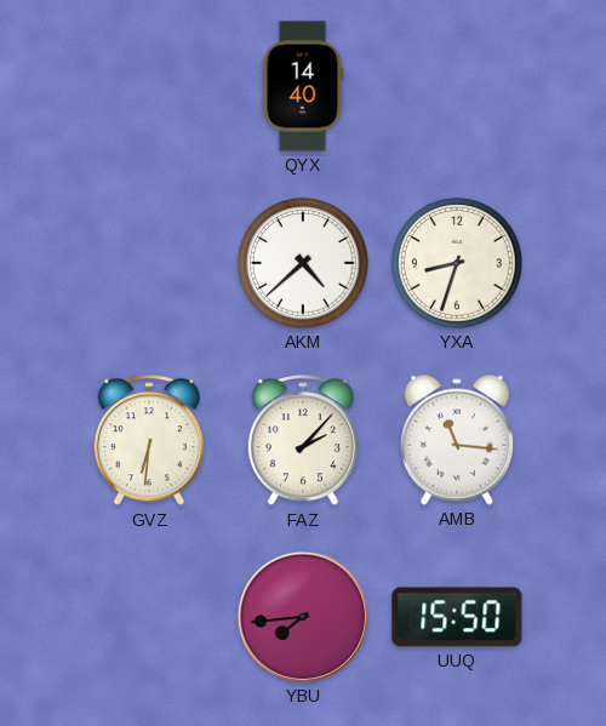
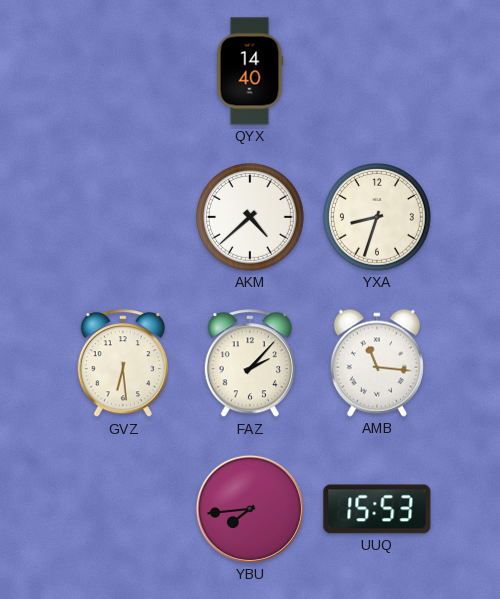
GVZ: 6:31 -> 6:29
UUQ: 15:50 -> 15:53
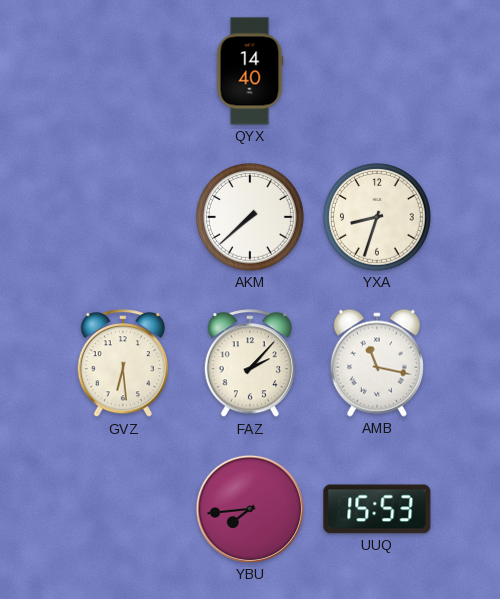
AKM: 4:38 -> 7:38
AMB: 11:16 -> 11:17
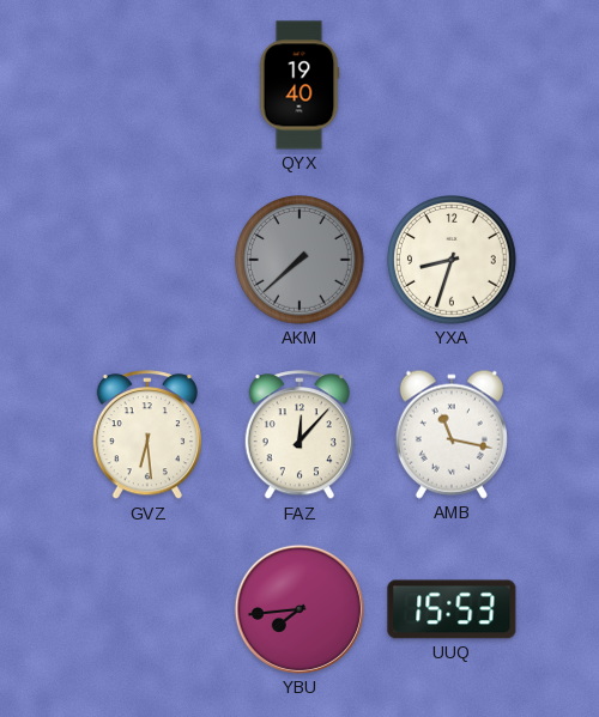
QYX: 14:40 -> 19:40
AKM dial: white -> grey
FAZ: 2:07 -> 12:07
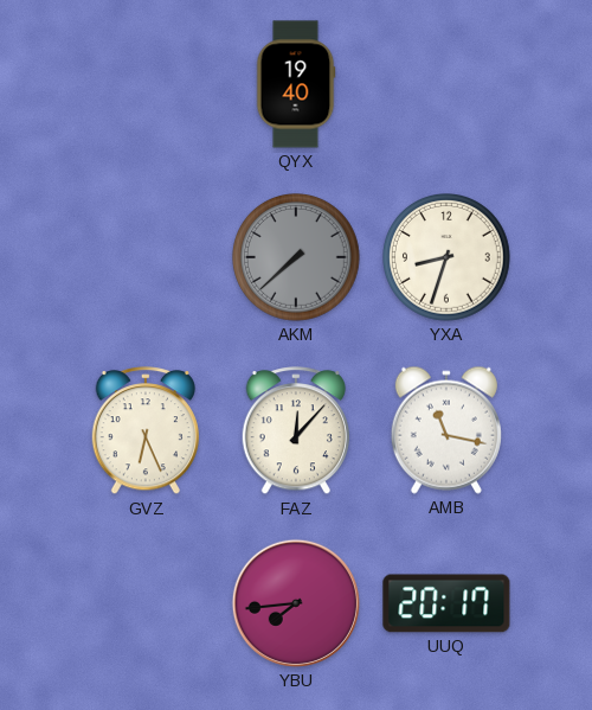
GVZ: 6:29 -> 6:26
UUQ: 15:53 -> 20:17
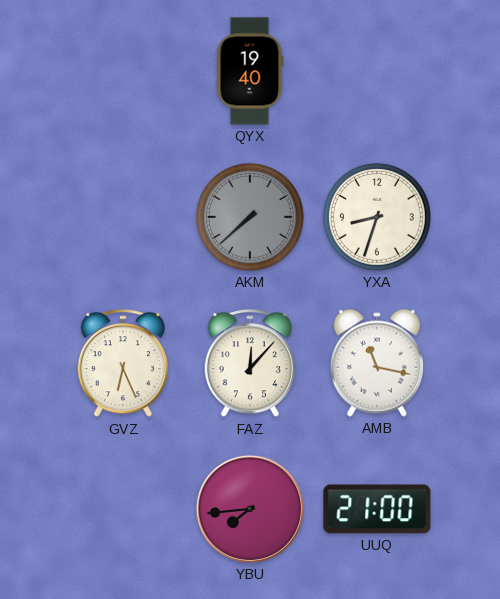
UUQ: 20:17 -> 21:00
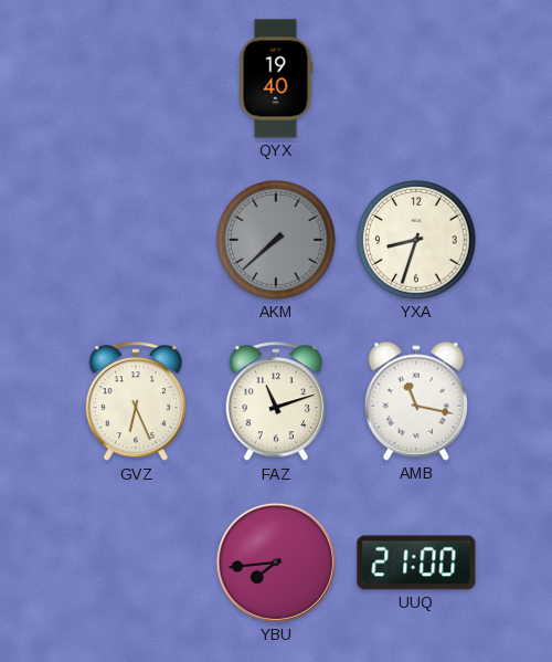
FAZ: 12:07 -> 11:12
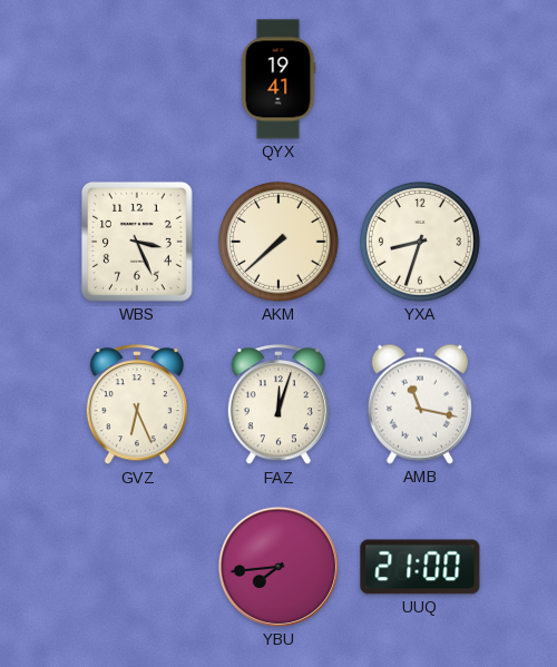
QYX: 19:40 -> 19:41
WBS: none -> 3:26
AKM dial: grey -> cream
FAZ: 11:12 -> 12:03
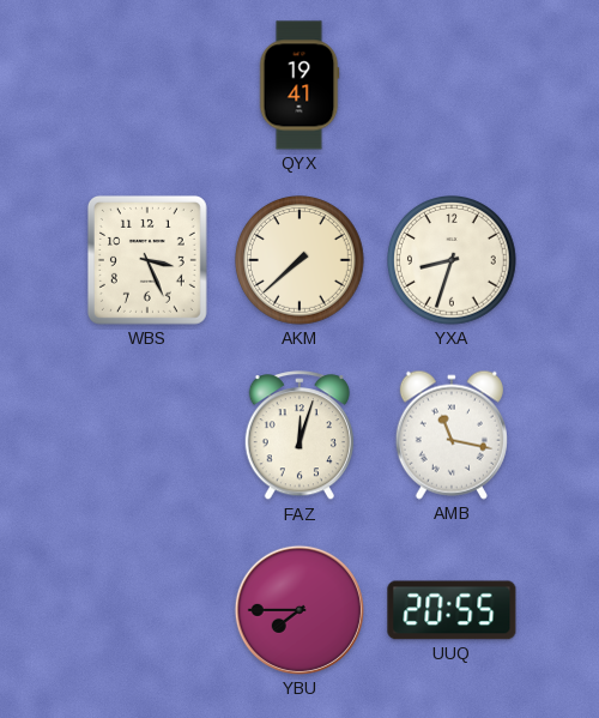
GVZ: 6:26 -> none
YBU: 7:44 -> 7:45
UUQ: 21:00 -> 20:55
